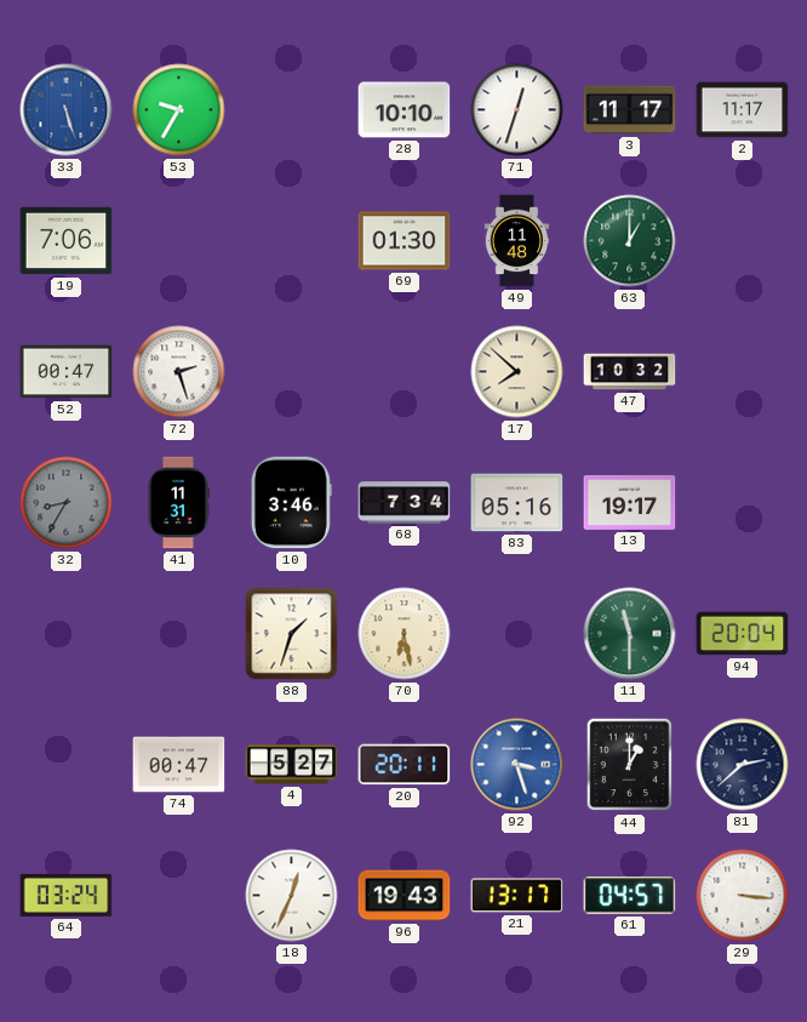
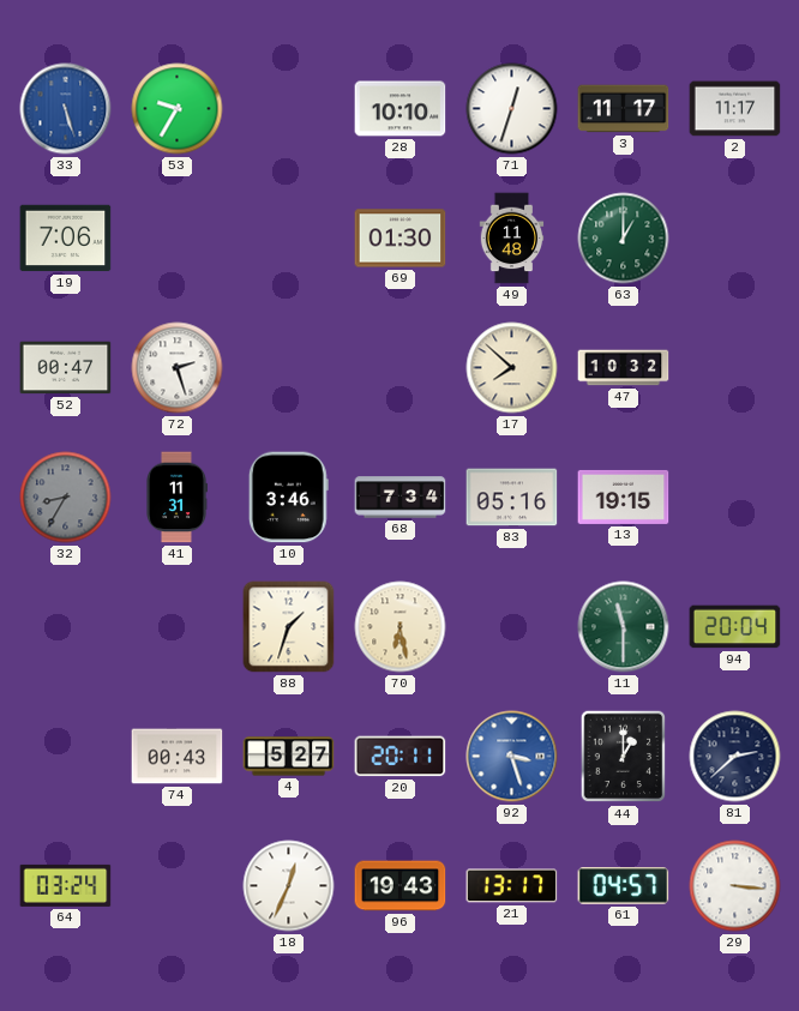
13: 19:17 -> 19:15
74: 00:47 -> 00:43
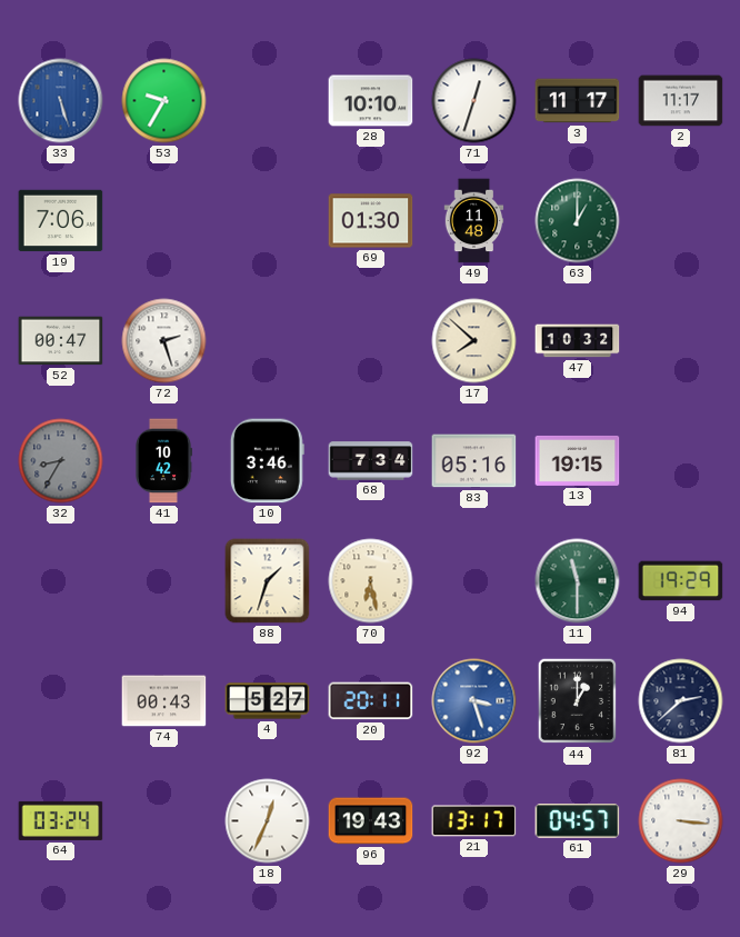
41: 11:31 -> 10:42
94: 20:04 -> 19:29
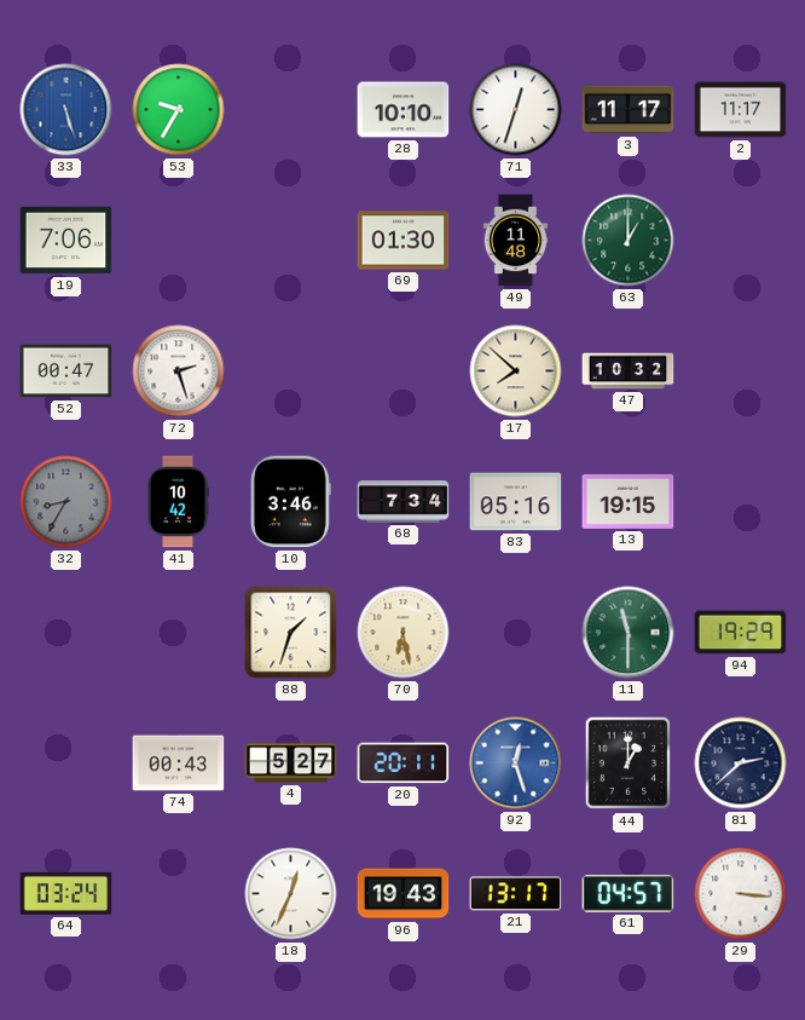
92: 3:27 -> 12:27
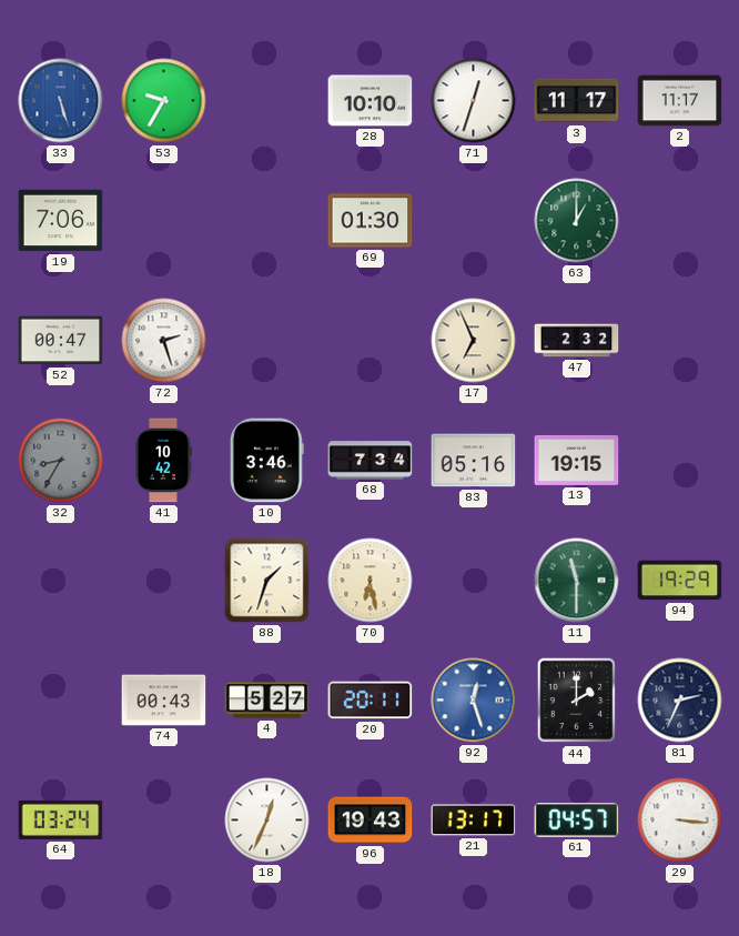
49: 11:48 -> none
17: 7:52 -> 6:56
47: 10:32 -> 2:32
44: 1:00 -> 2:00
81: 2:38 -> 2:34
